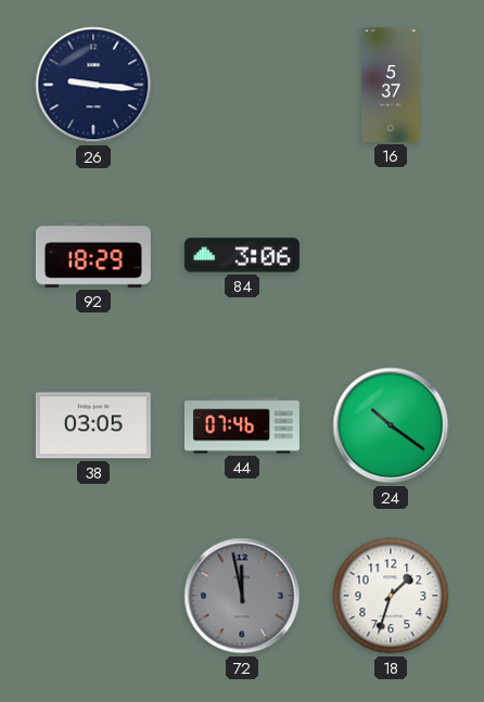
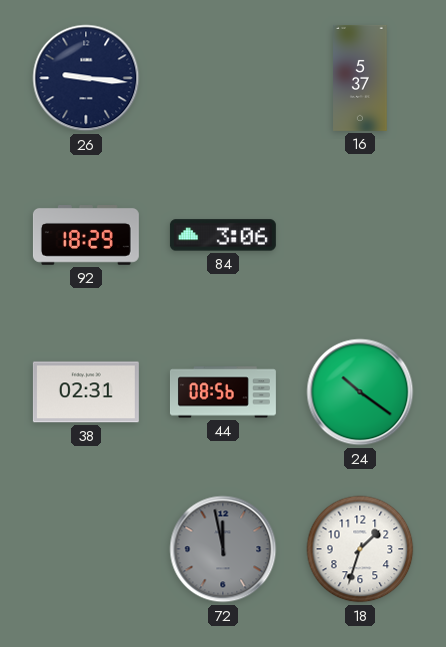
38: 03:05 -> 02:31
44: 07:46 -> 08:56
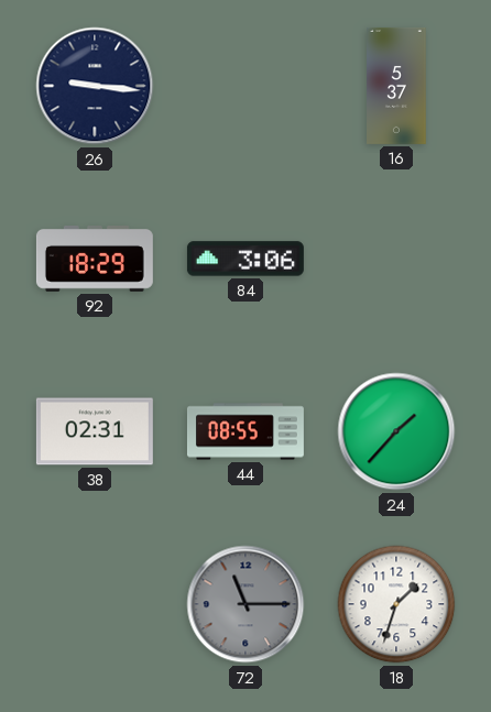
44: 08:56 -> 08:55
24: 10:21 -> 1:37
72: 11:58 -> 11:15
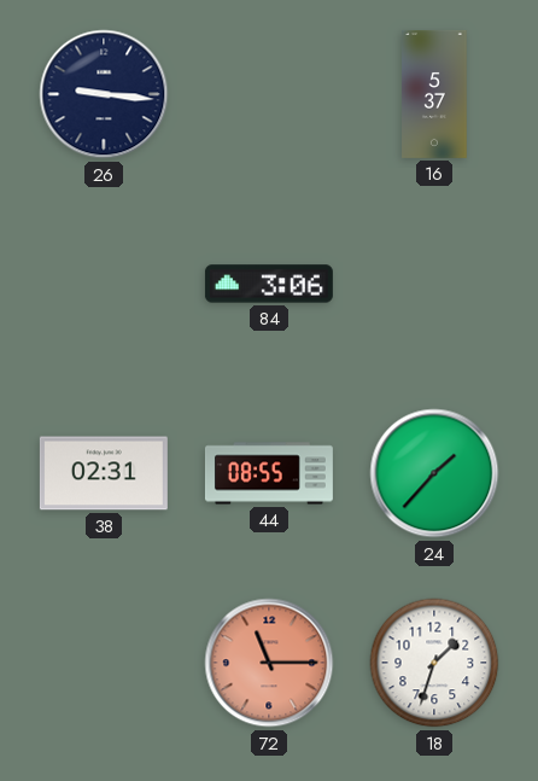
92: 18:29 -> none
72 dial: grey -> salmon
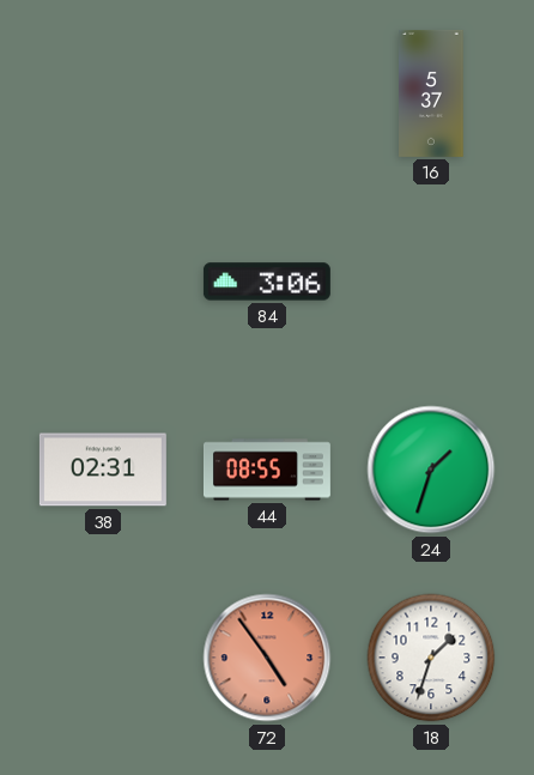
26: 9:16 -> none
24: 1:37 -> 1:33
72: 11:15 -> 4:54
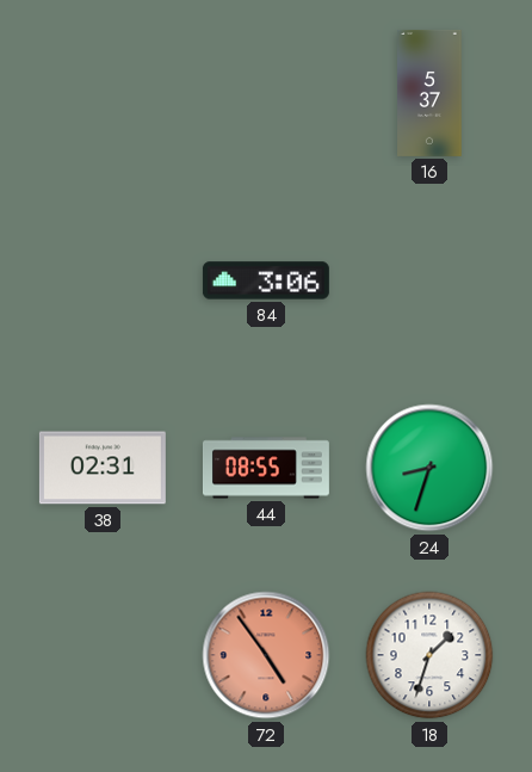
24: 1:33 -> 8:33
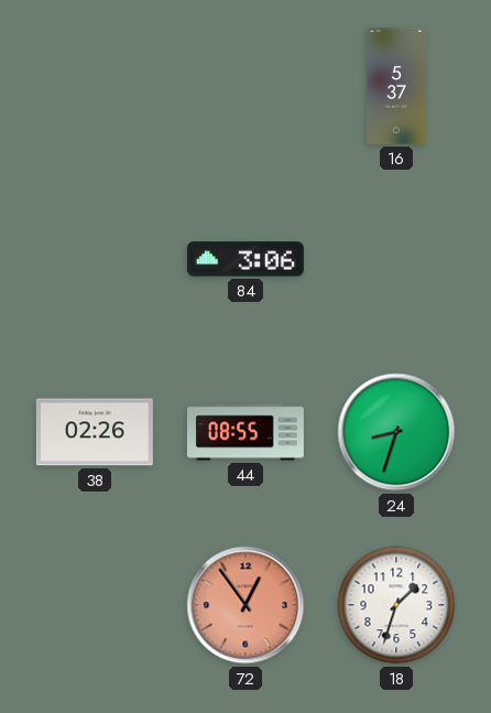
38: 02:31 -> 02:26
72: 4:54 -> 12:54
